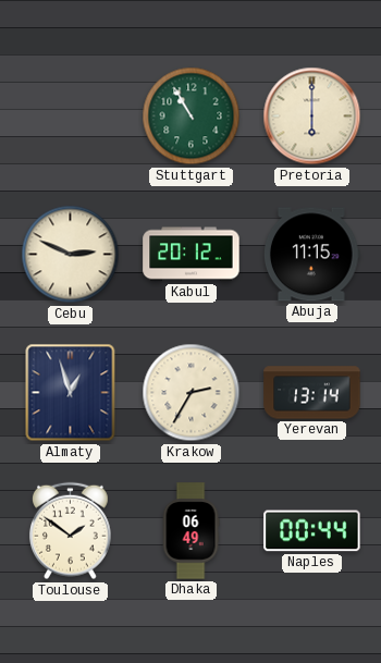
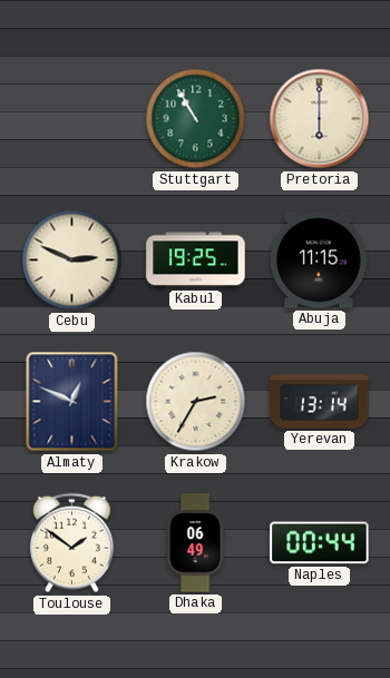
Kabul: 20:12 -> 19:25
Almaty: 12:57 -> 12:49
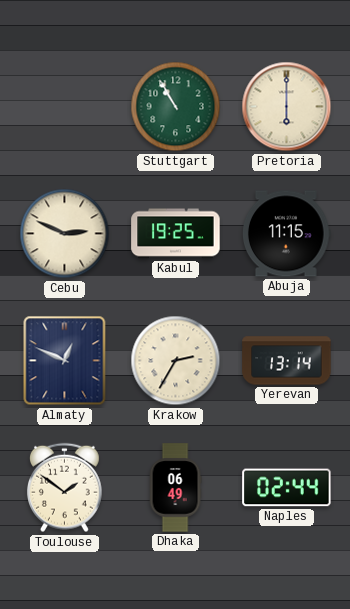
Naples: 00:44 -> 02:44
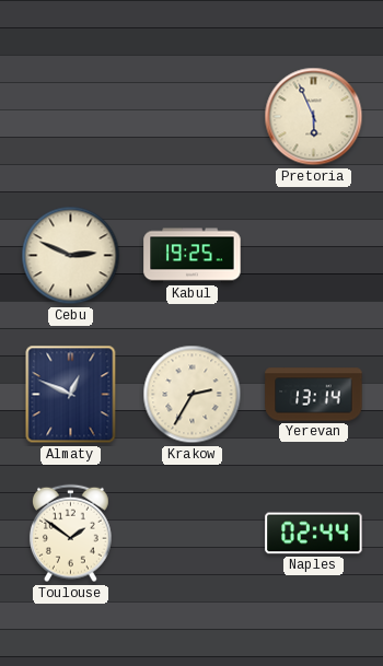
Stuttgart: 10:55 -> none
Pretoria: 6:00 -> 5:56
Abuja: 11:15 -> none
Dhaka: 06:49 -> none
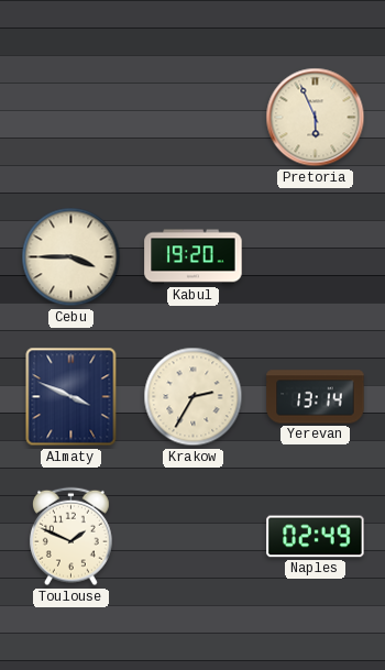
Cebu: 2:49 -> 3:45
Kabul: 19:25 -> 19:20
Almaty: 12:49 -> 3:49
Toulouse: 1:51 -> 1:49
Naples: 02:44 -> 02:49
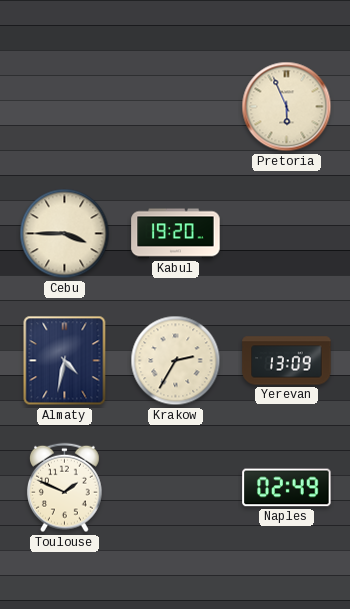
Almaty: 3:49 -> 4:32
Yerevan: 13:14 -> 13:09
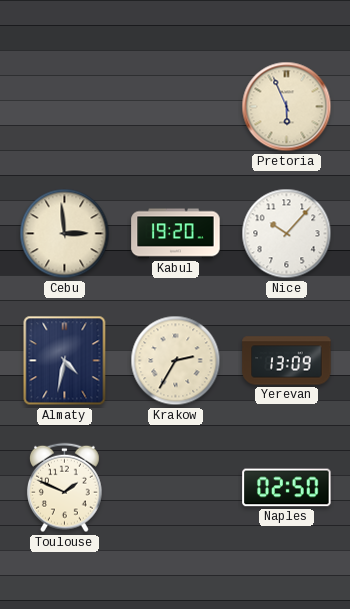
Cebu: 3:45 -> 2:59
Nice: none -> 10:07
Naples: 02:49 -> 02:50
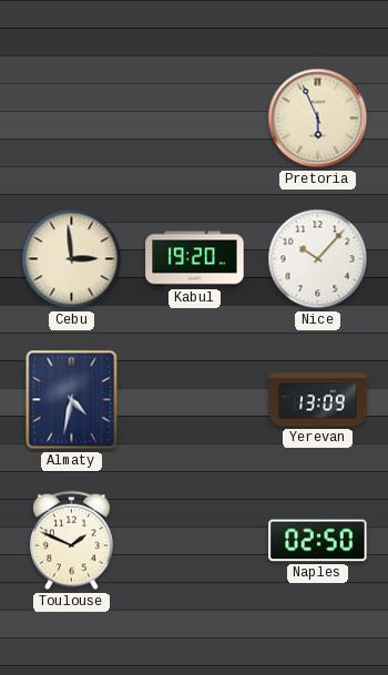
Krakow: 2:35 -> none
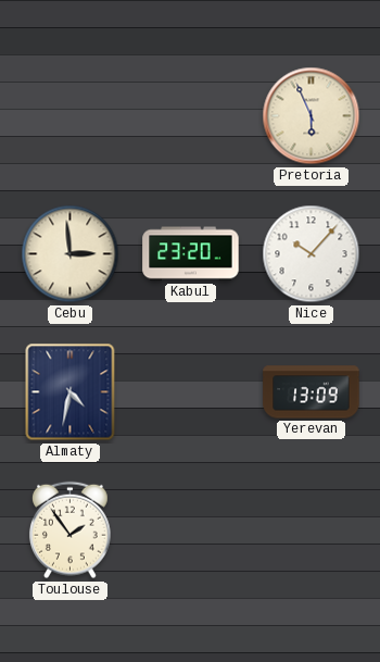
Kabul: 19:20 -> 23:20
Toulouse: 1:49 -> 1:54
Naples: 02:50 -> none
